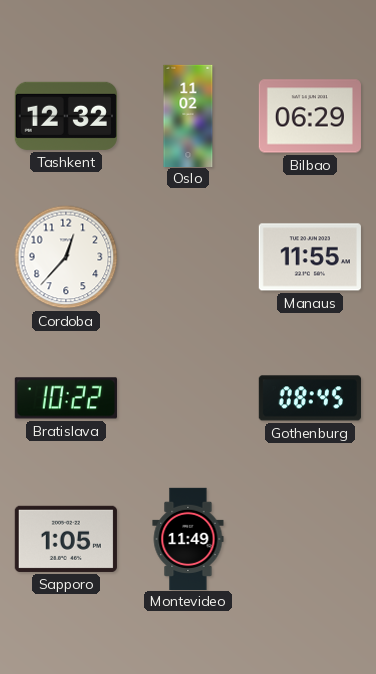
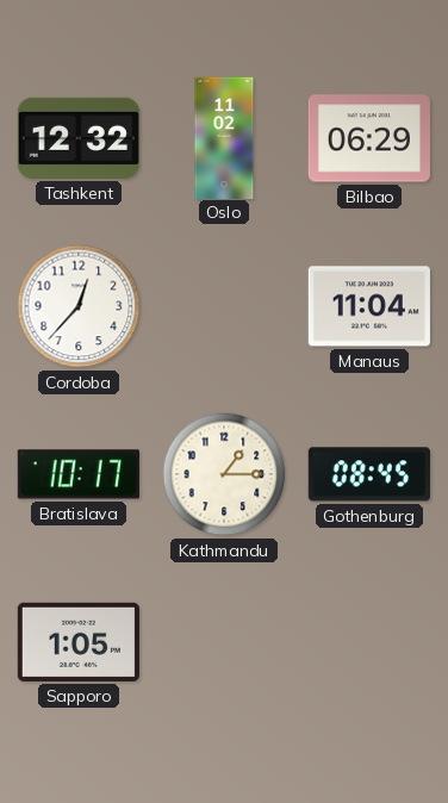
Manaus: 11:55 -> 11:04
Bratislava: 10:22 -> 10:17
Kathmandu: none -> 1:15
Montevideo: 11:49 -> none
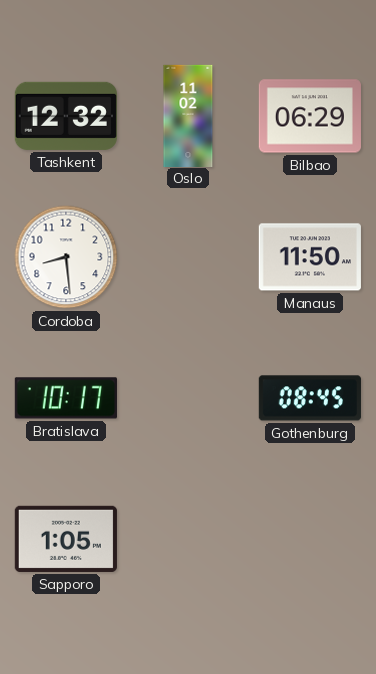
Cordoba: 12:37 -> 8:29
Manaus: 11:04 -> 11:50
Kathmandu: 1:15 -> none
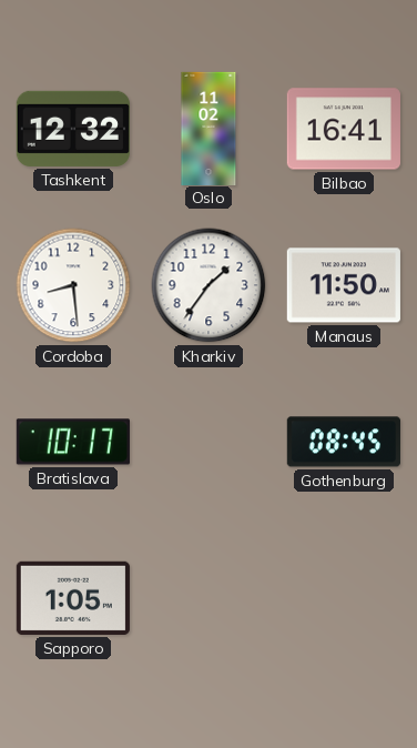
Bilbao: 06:29 -> 16:41
Kharkiv: none -> 1:36
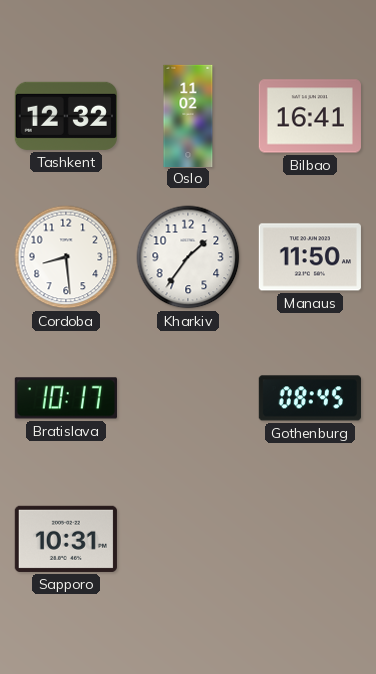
Sapporo: 1:05 -> 10:31
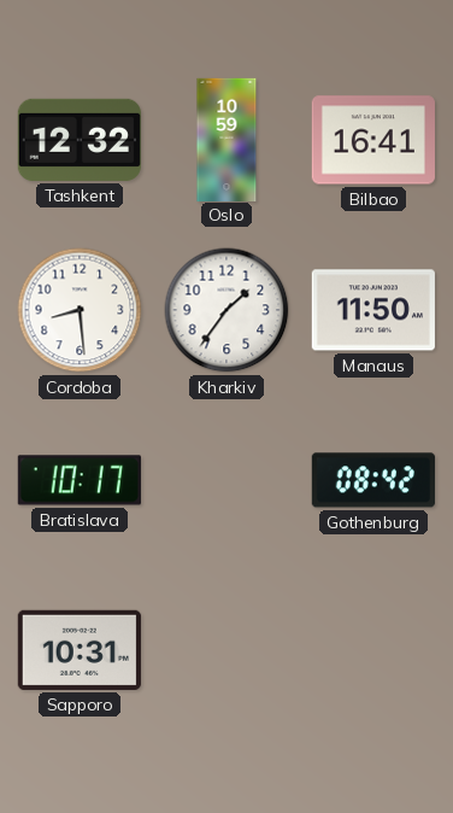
Oslo: 11:02 -> 10:59
Gothenburg: 08:45 -> 08:42
